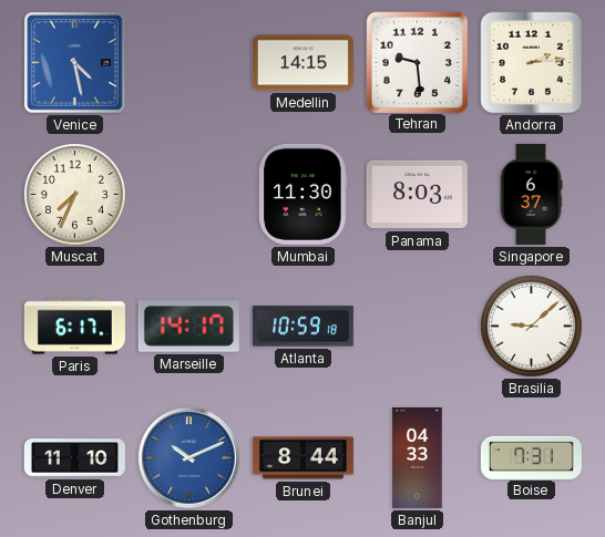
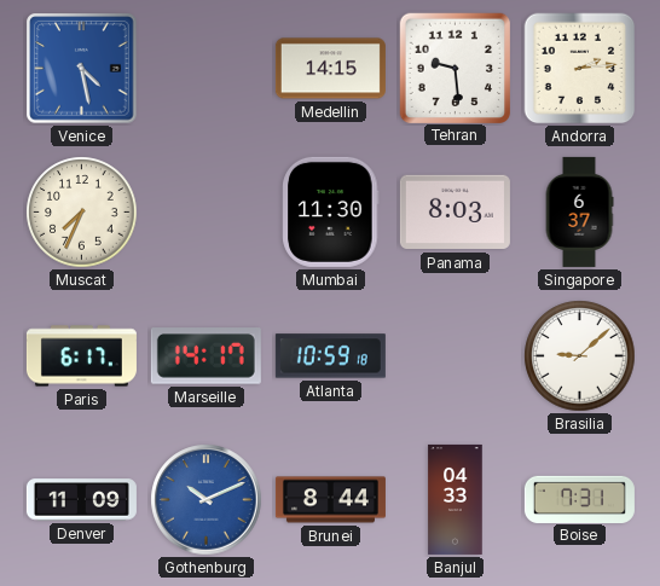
Denver: 11:10 -> 11:09
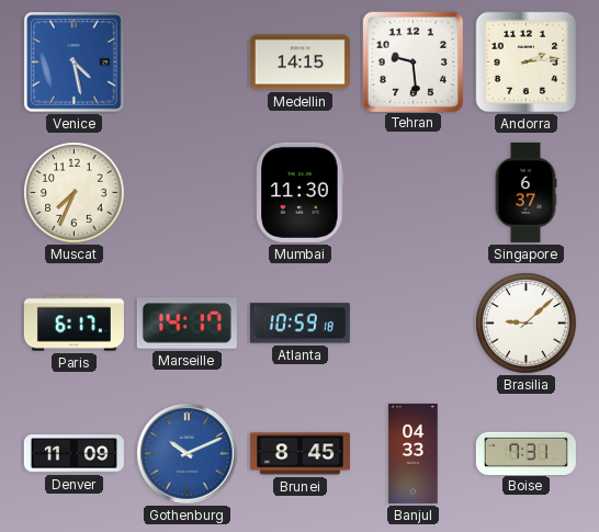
Panama: 8:03 -> none
Brunei: 8:44 -> 8:45
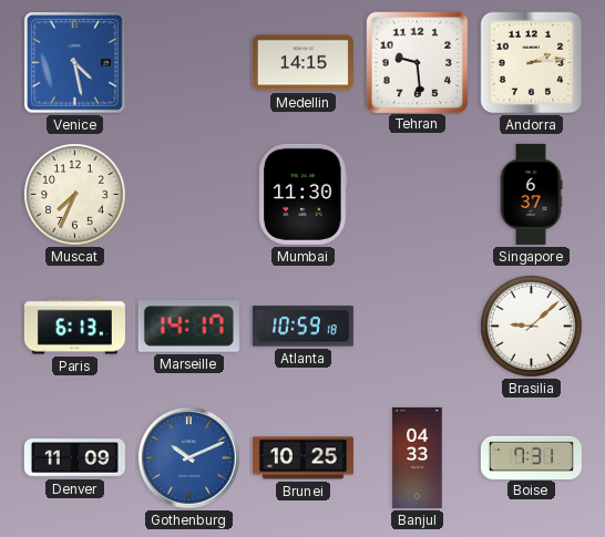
Paris: 6:17 -> 6:13
Brunei: 8:45 -> 10:25
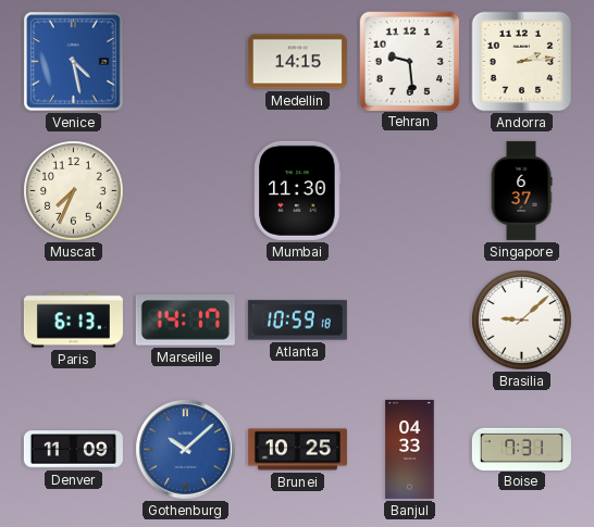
Gothenburg: 10:11 -> 10:08
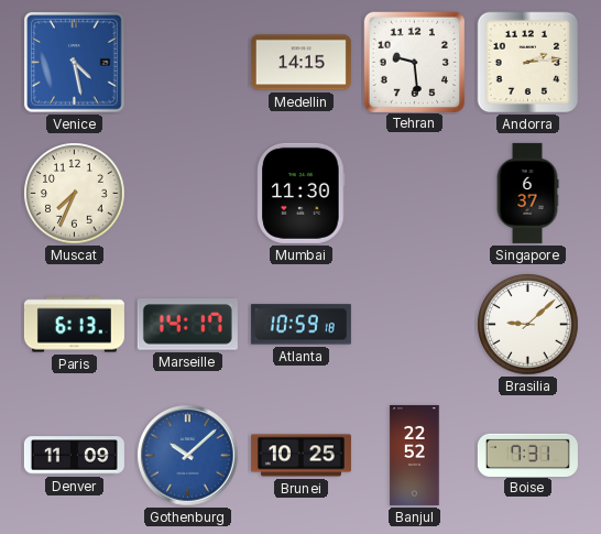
Banjul: 04:33 -> 22:52
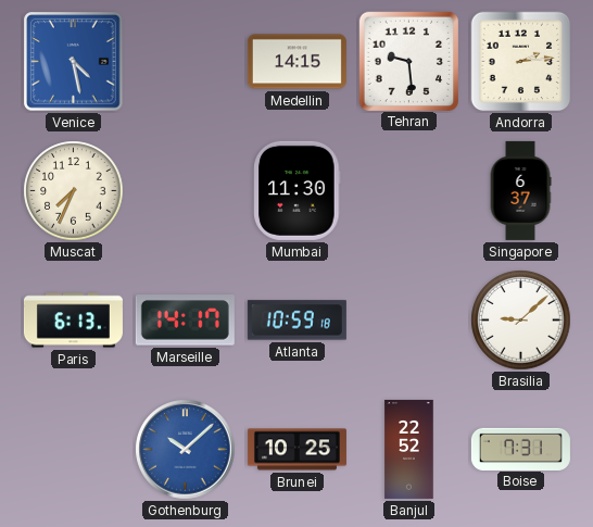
Denver: 11:09 -> none
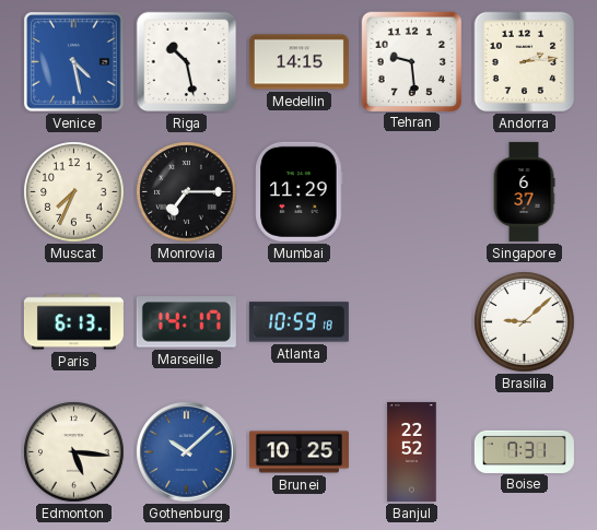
Riga: none -> 10:28
Monrovia: none -> 7:15
Mumbai: 11:30 -> 11:29
Edmonton: none -> 5:16
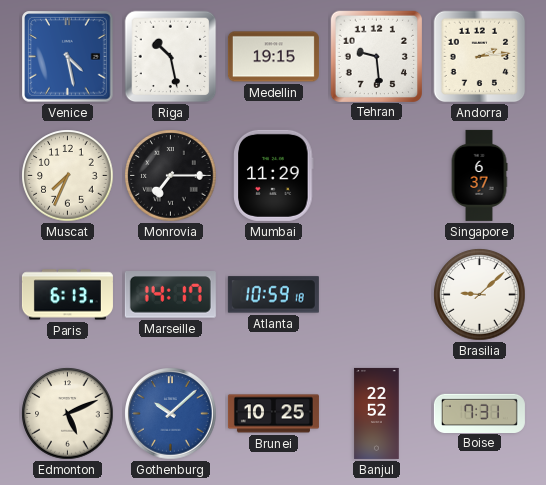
Medellin: 14:15 -> 19:15
Edmonton: 5:16 -> 5:11
